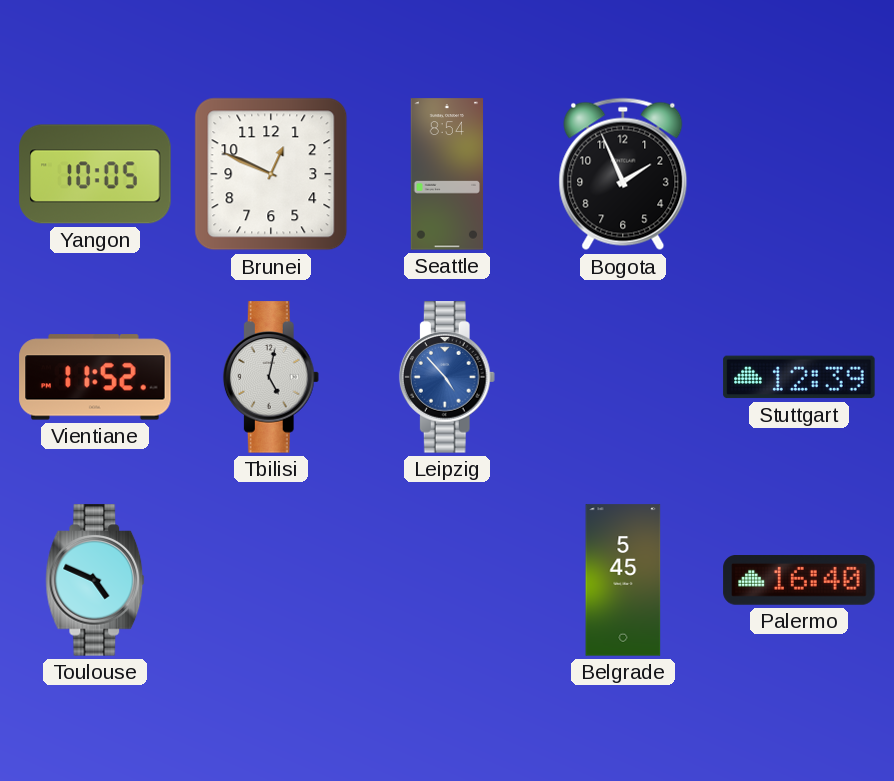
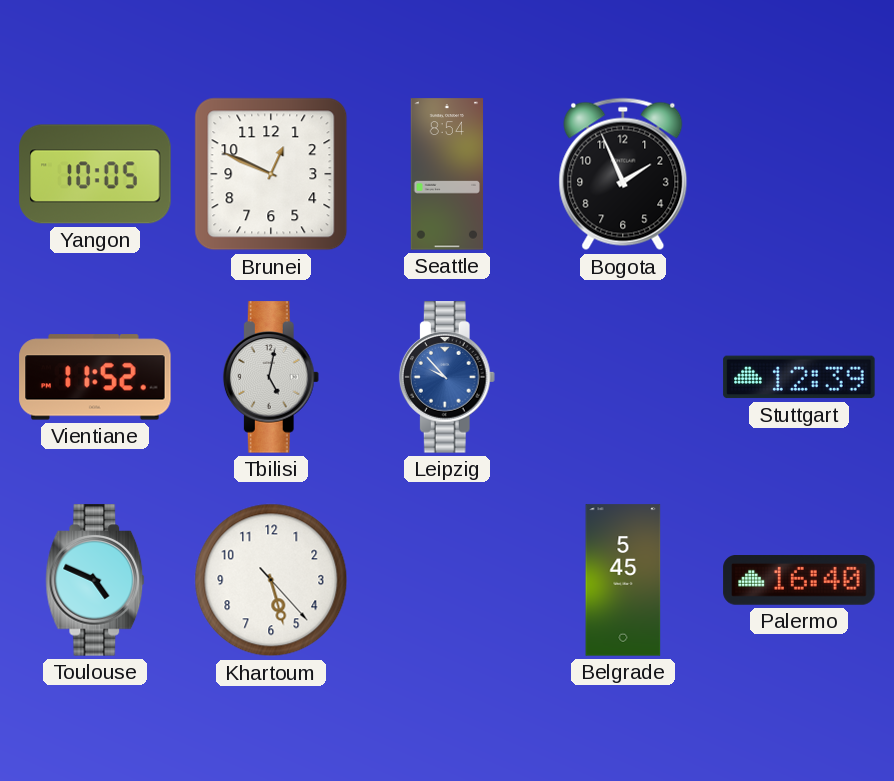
Leipzig: 4:53 -> 9:53
Khartoum: none -> 5:27
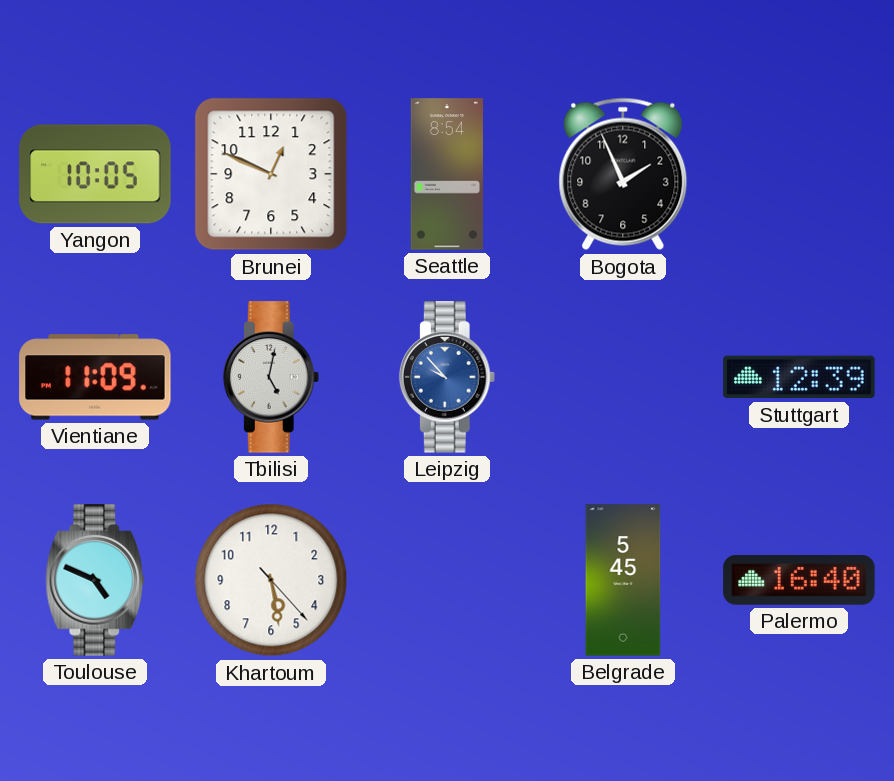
Vientiane: 11:52 -> 11:09
Khartoum: 5:27 -> 5:28
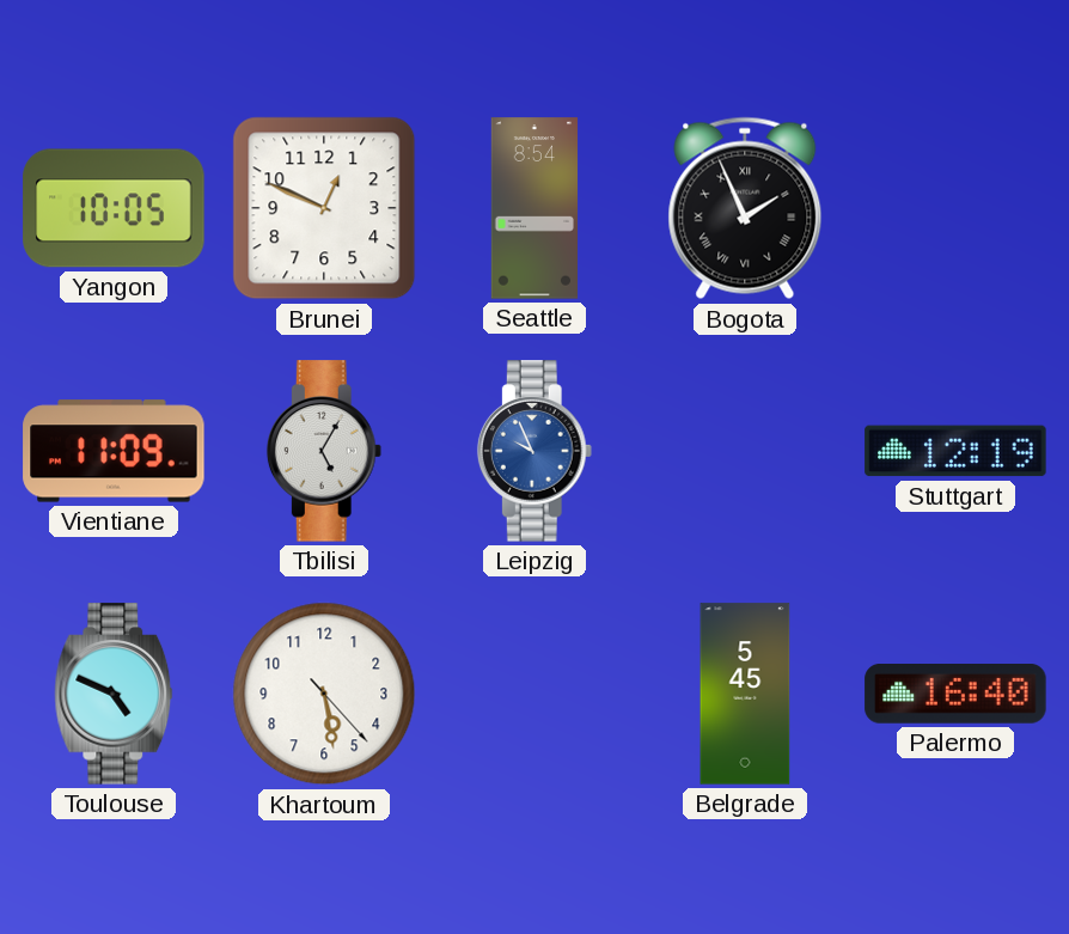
Bogota numerals: Arabic -> Roman
Tbilisi: 5:02 -> 5:05
Leipzig: 9:53 -> 9:56
Stuttgart: 12:39 -> 12:19
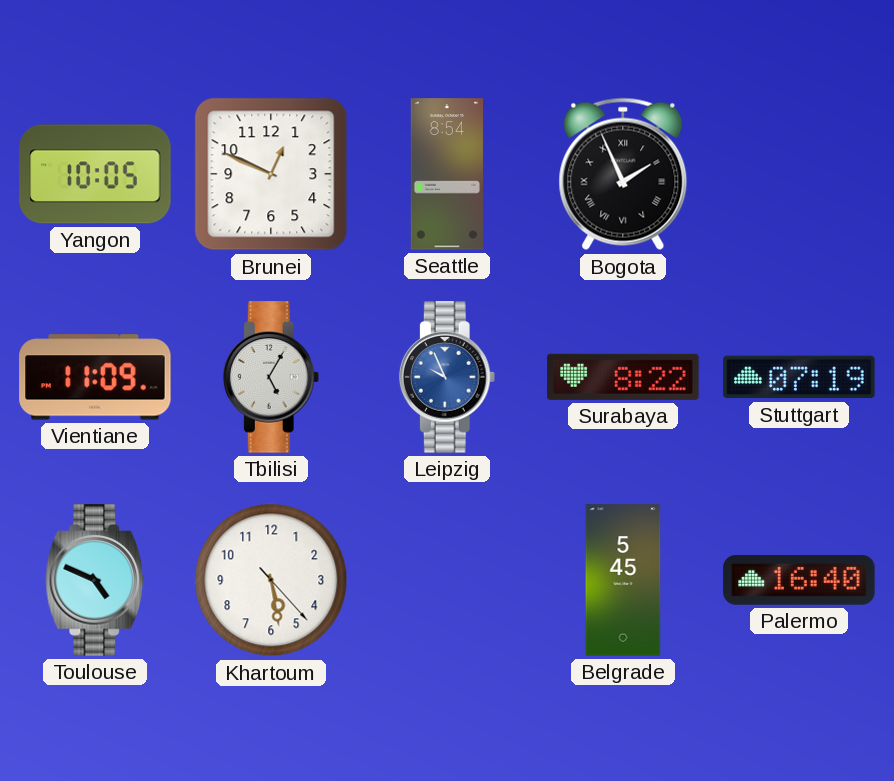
Surabaya: none -> 8:22
Stuttgart: 12:19 -> 07:19
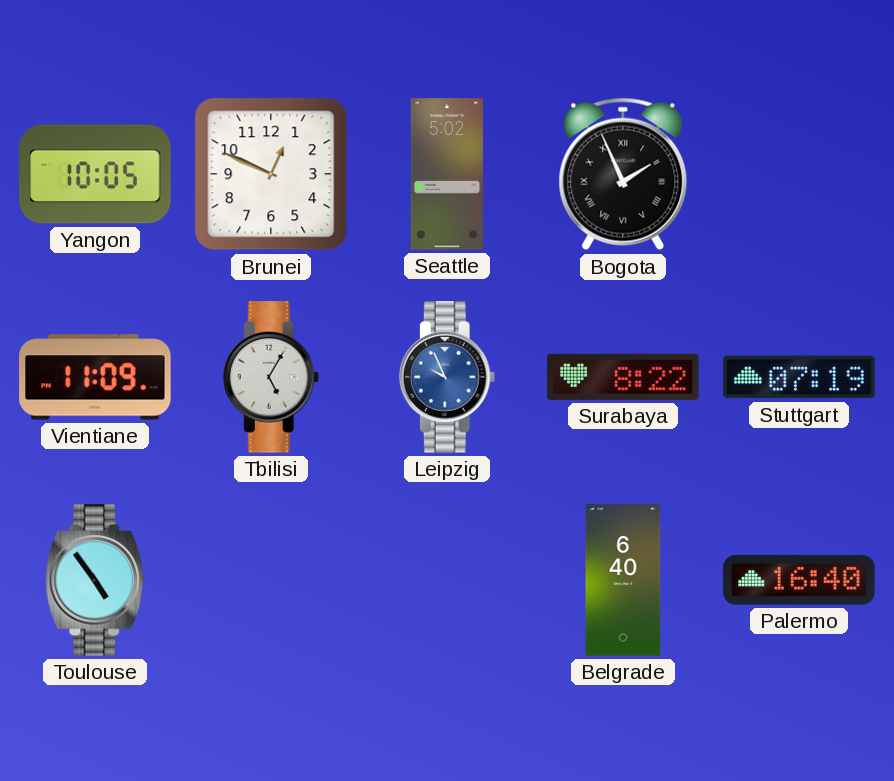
Seattle: 8:54 -> 5:02
Toulouse: 4:49 -> 4:54
Khartoum: 5:28 -> none
Belgrade: 5:45 -> 6:40
